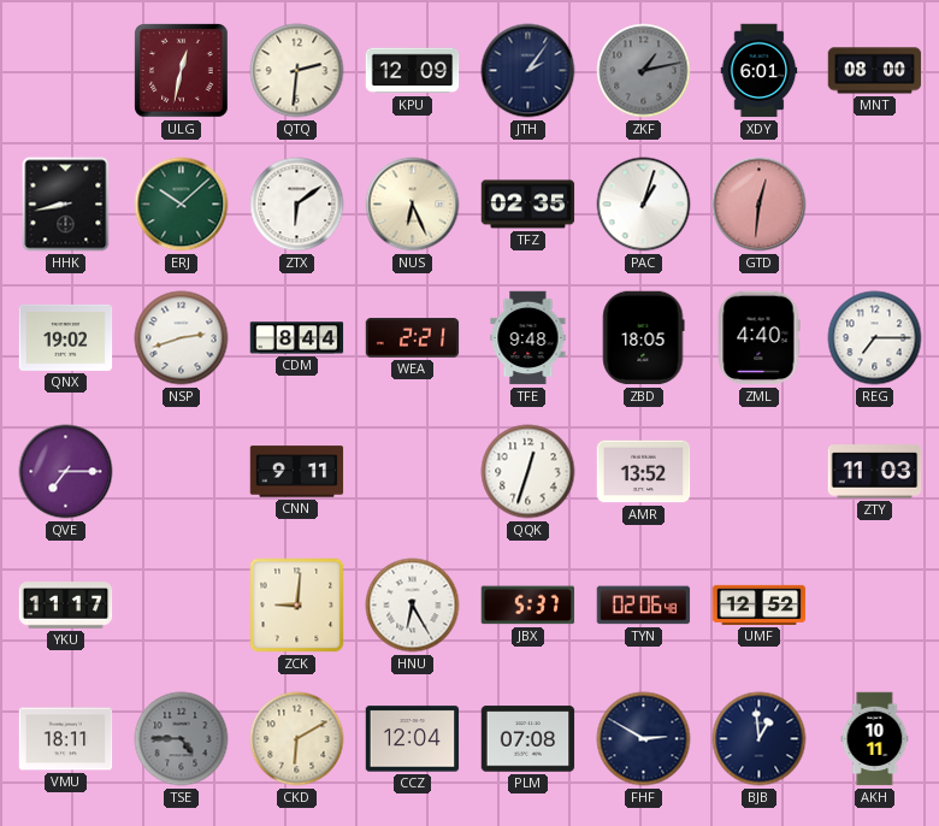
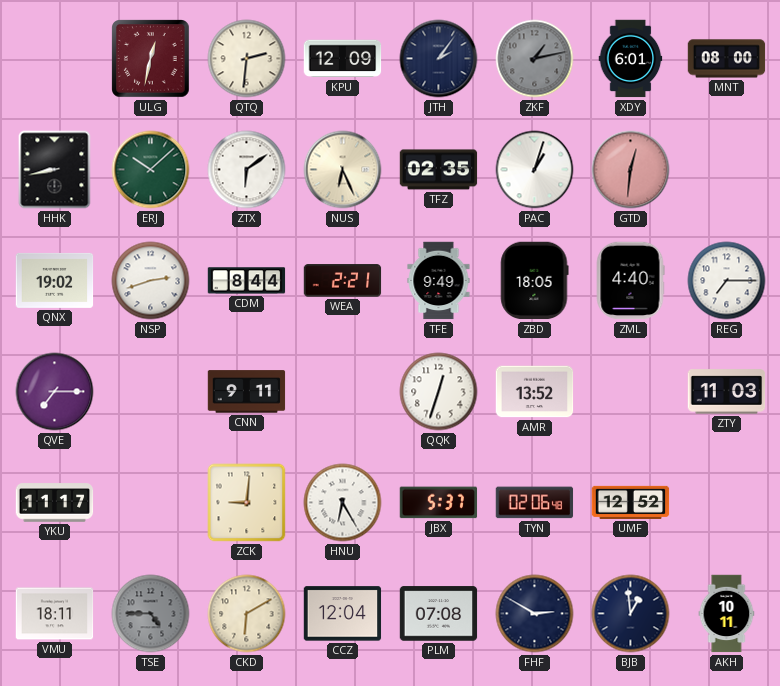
TFE: 9:48 -> 9:49
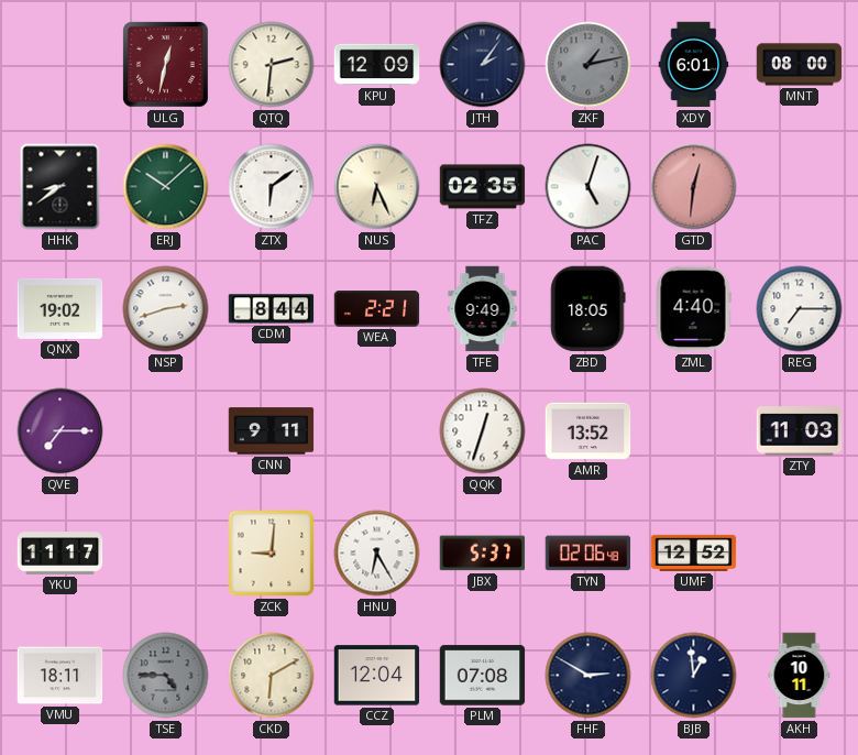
HHK: 8:43 -> 8:39
PAC: 1:03 -> 5:03
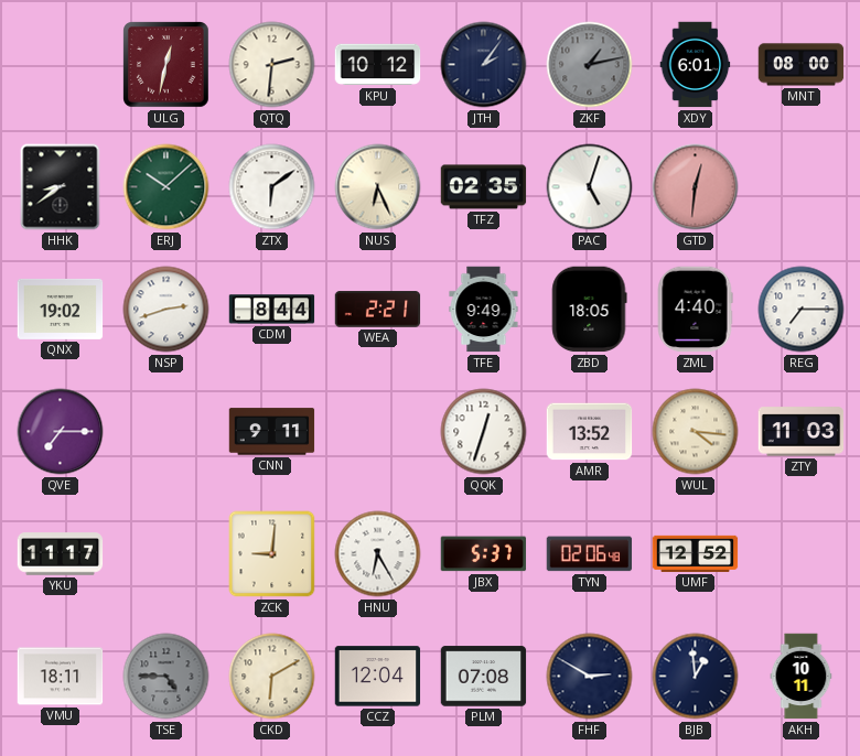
KPU: 12:09 -> 10:12
WUL: none -> 4:16
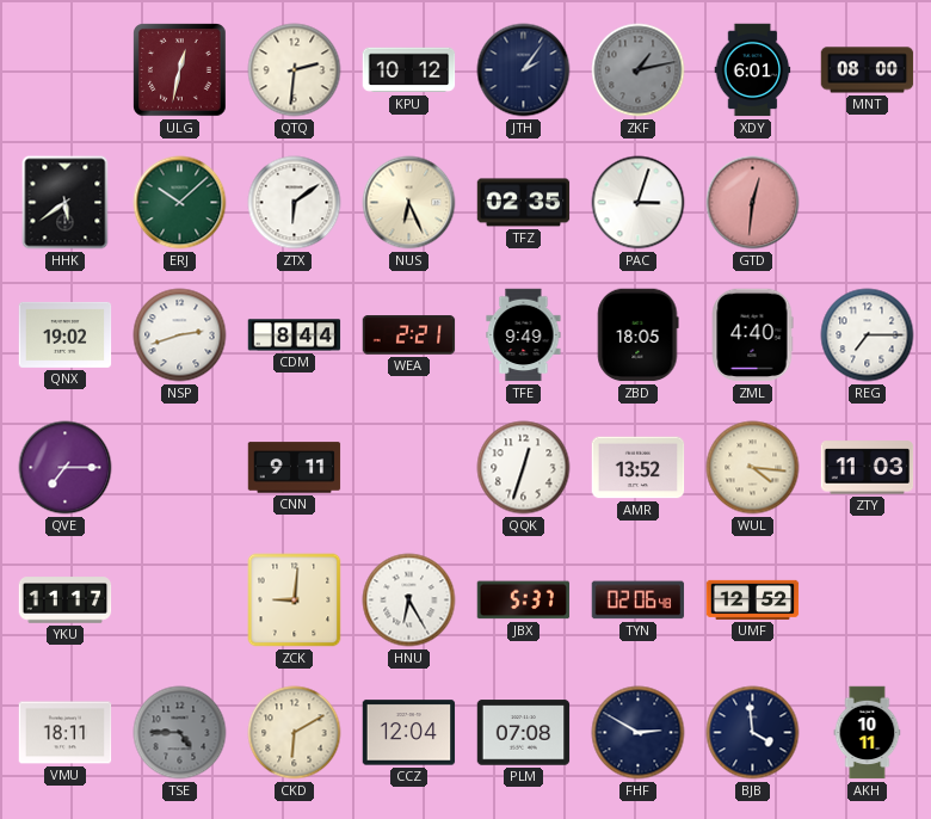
HHK: 8:39 -> 5:39
PAC: 5:03 -> 3:03
BJB: 12:59 -> 3:59
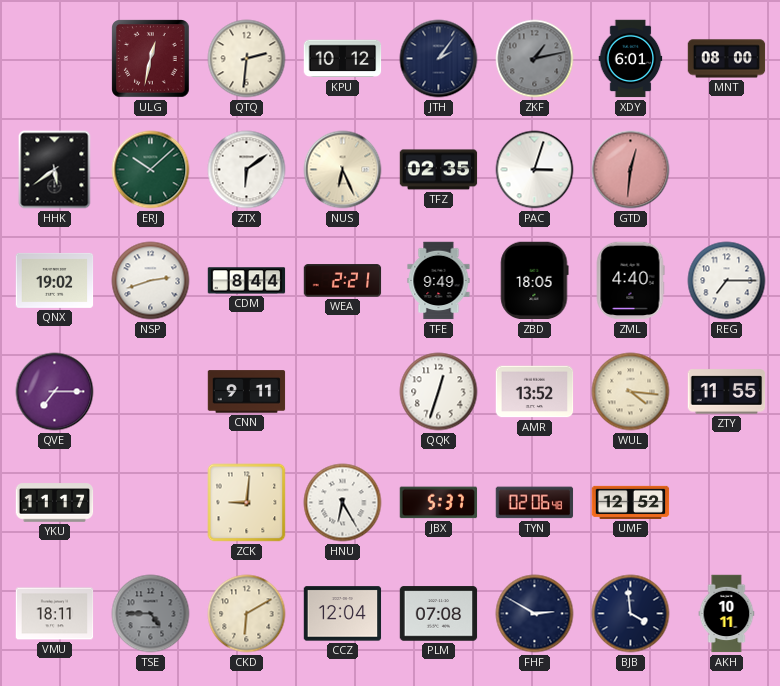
ZTY: 11:03 -> 11:55
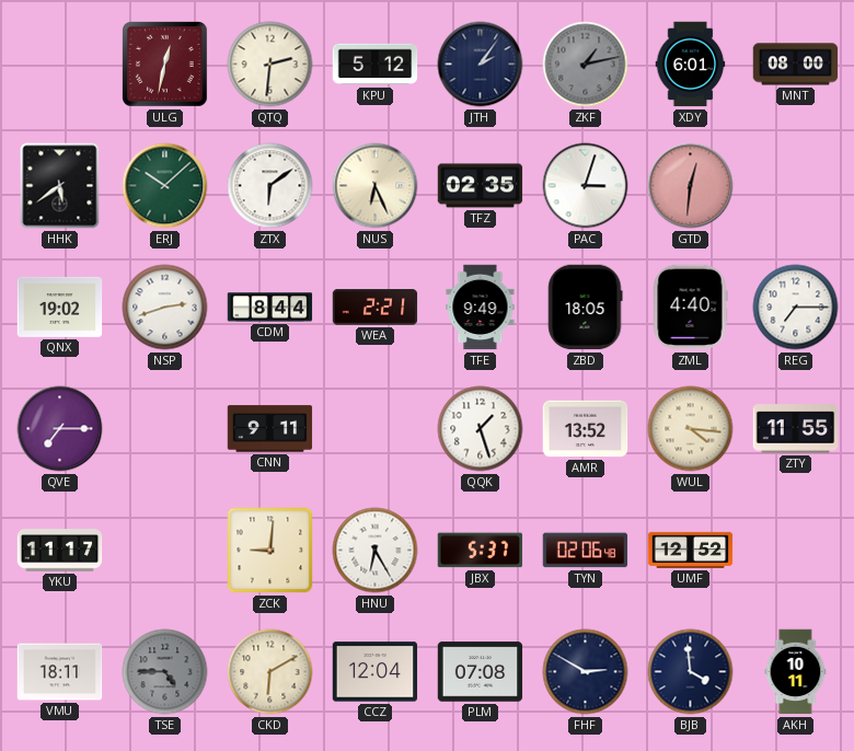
KPU: 10:12 -> 5:12
QQK: 12:33 -> 1:27
